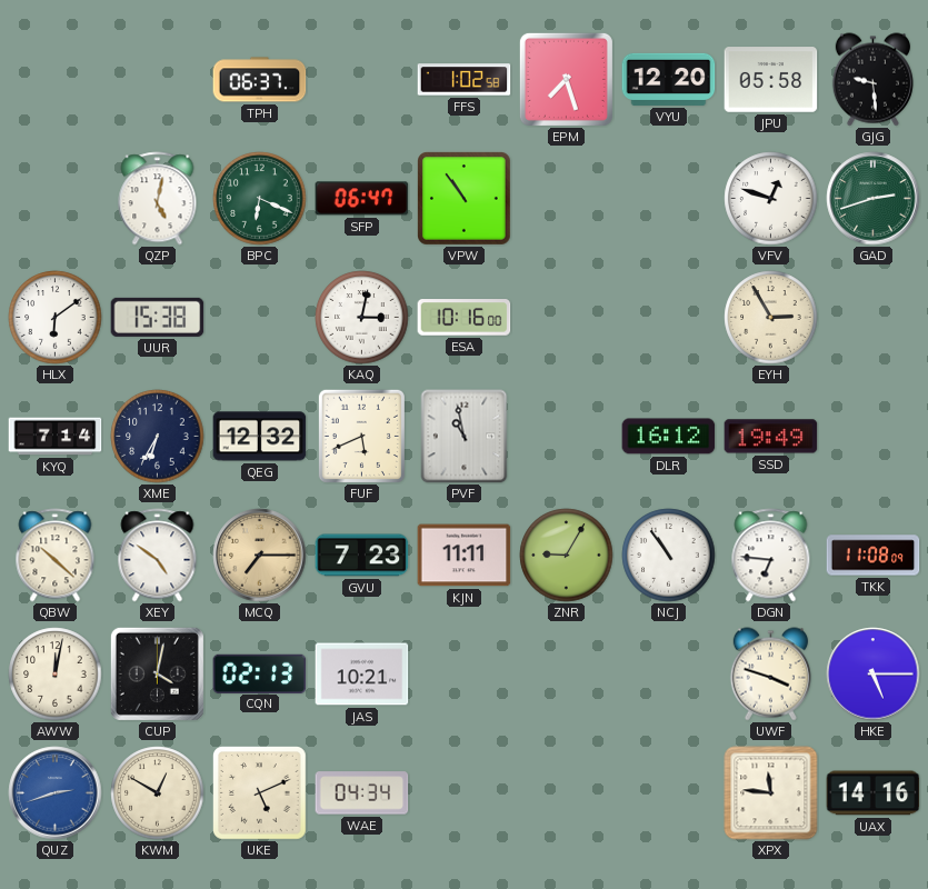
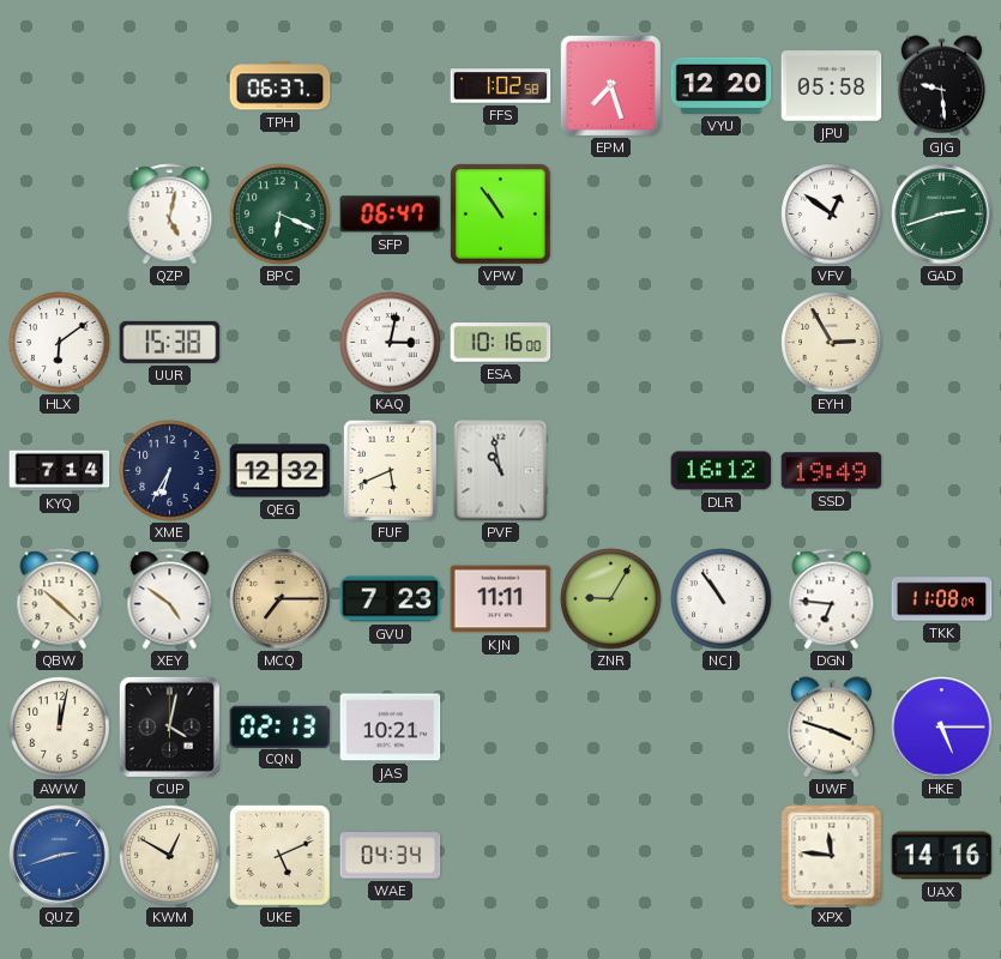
VFV: 12:48 -> 12:51
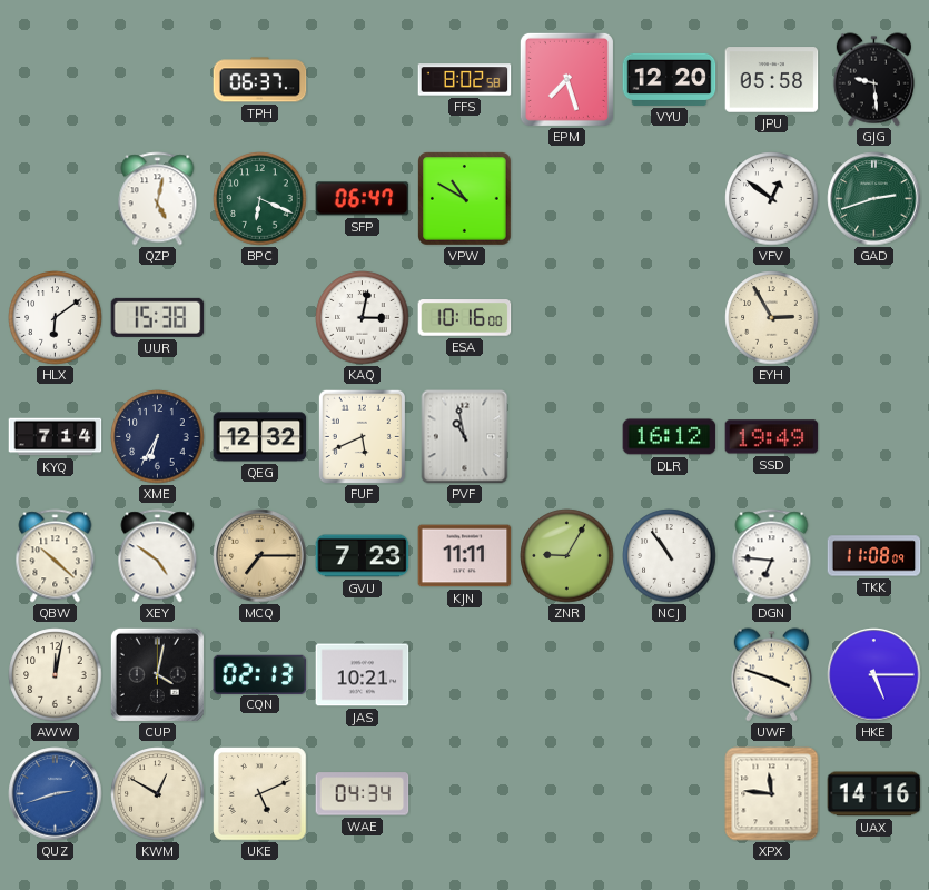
FFS: 1:02 -> 8:02
VPW: 10:54 -> 10:50
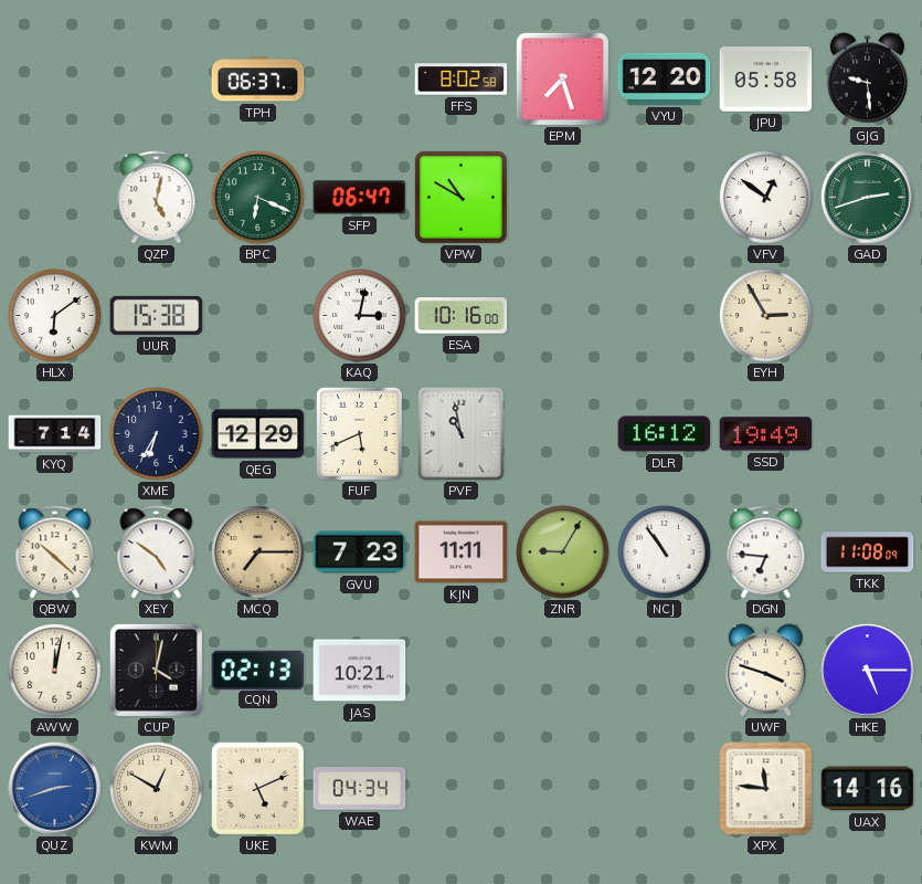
QEG: 12:32 -> 12:29
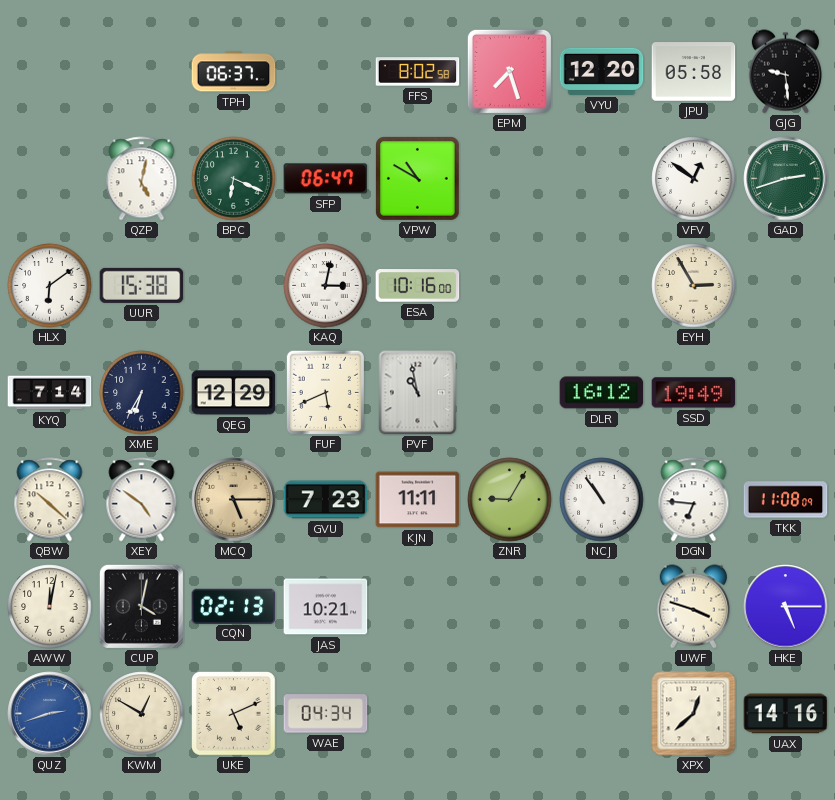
MCQ: 7:15 -> 5:15
XPX: 11:46 -> 12:38
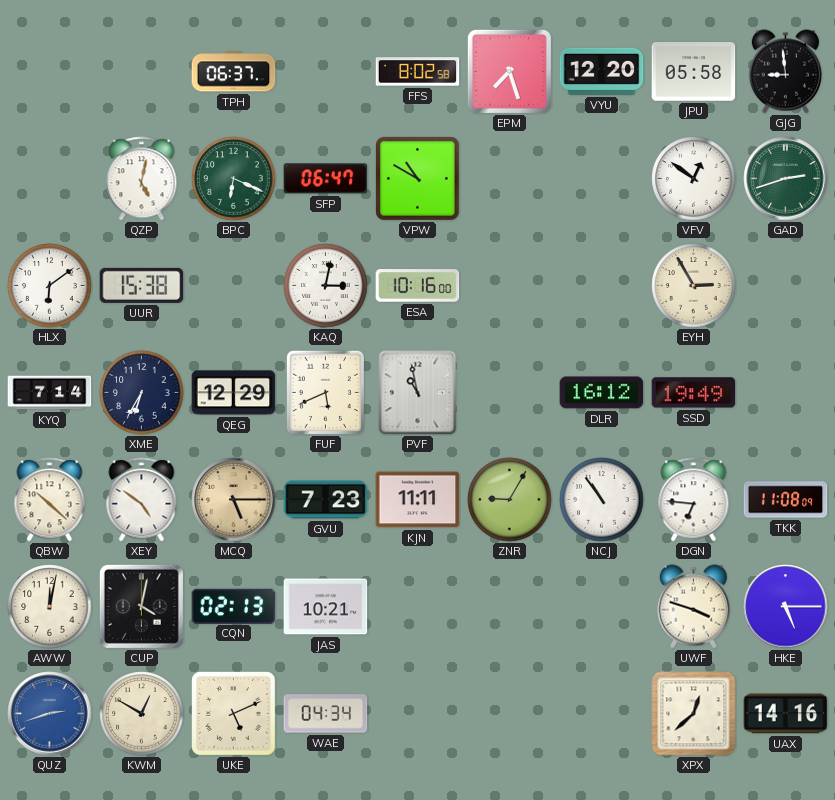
GJG: 9:29 -> 8:59
